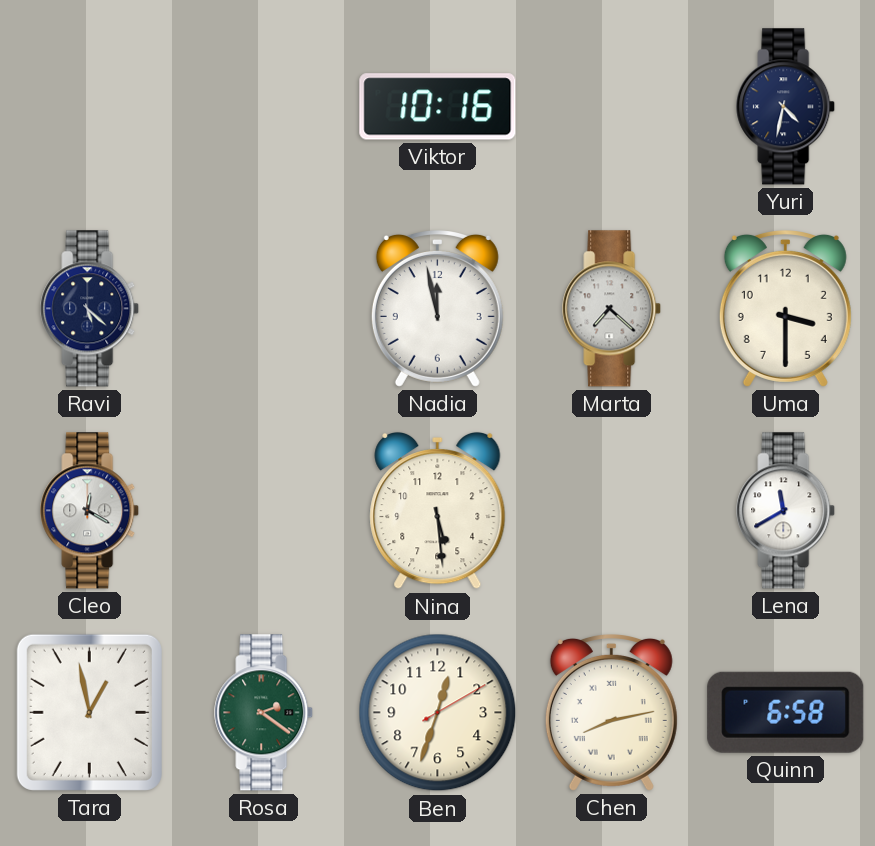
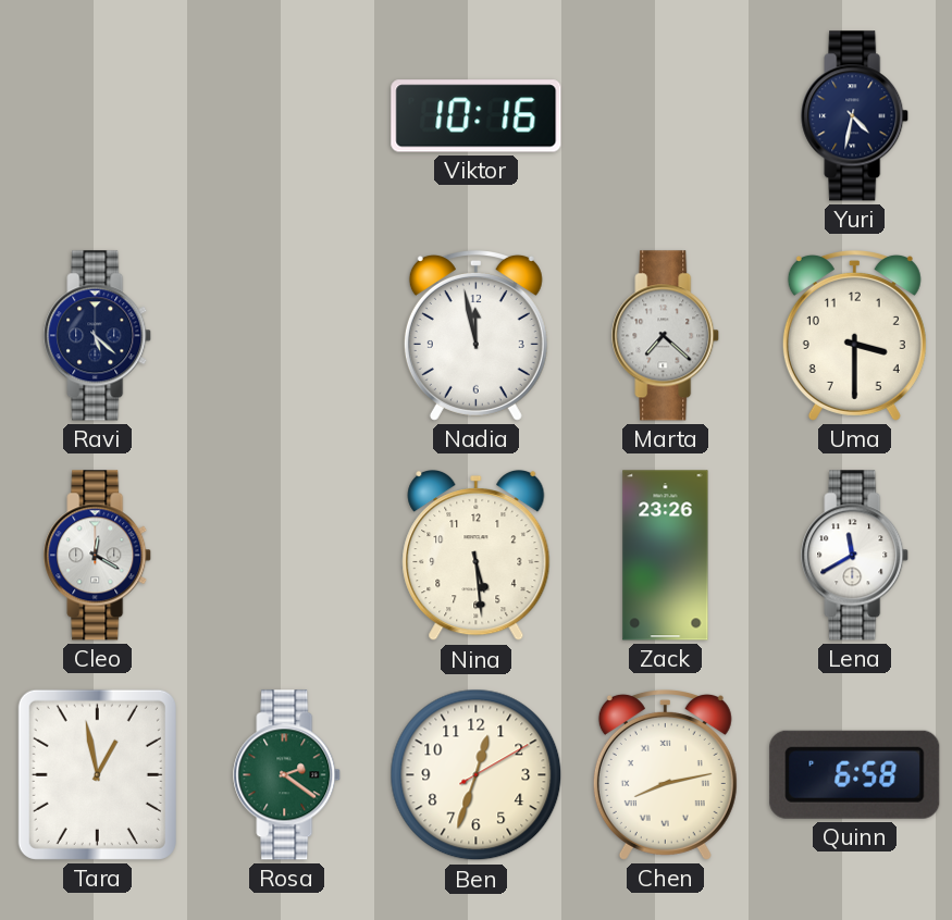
Zack: none -> 23:26
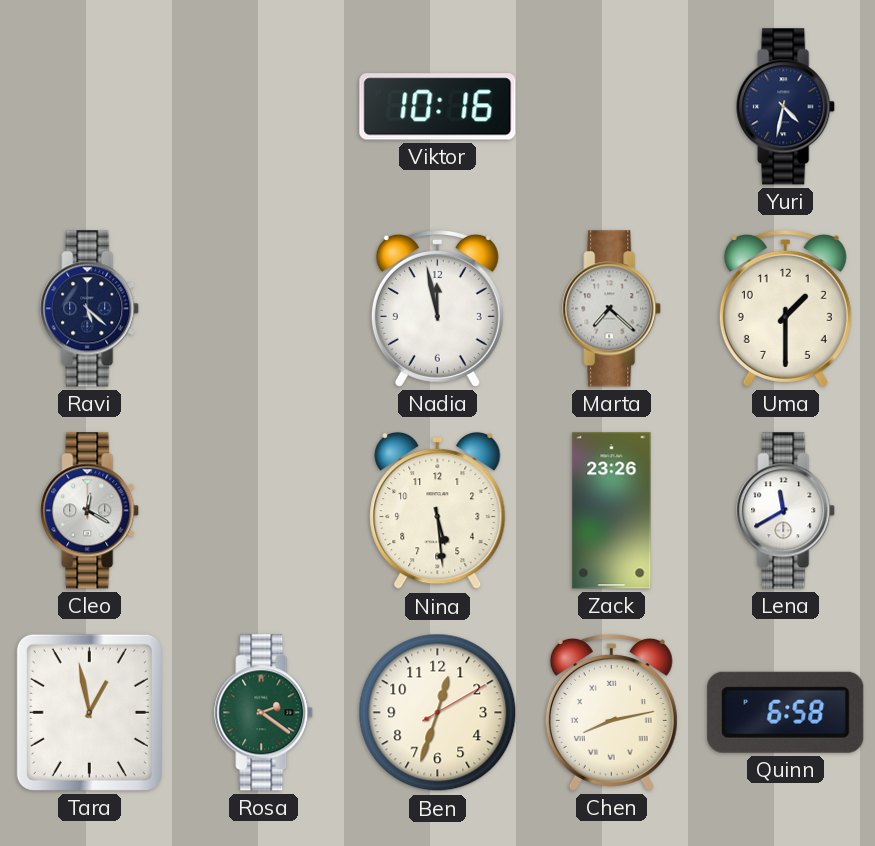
Uma: 3:30 -> 1:30
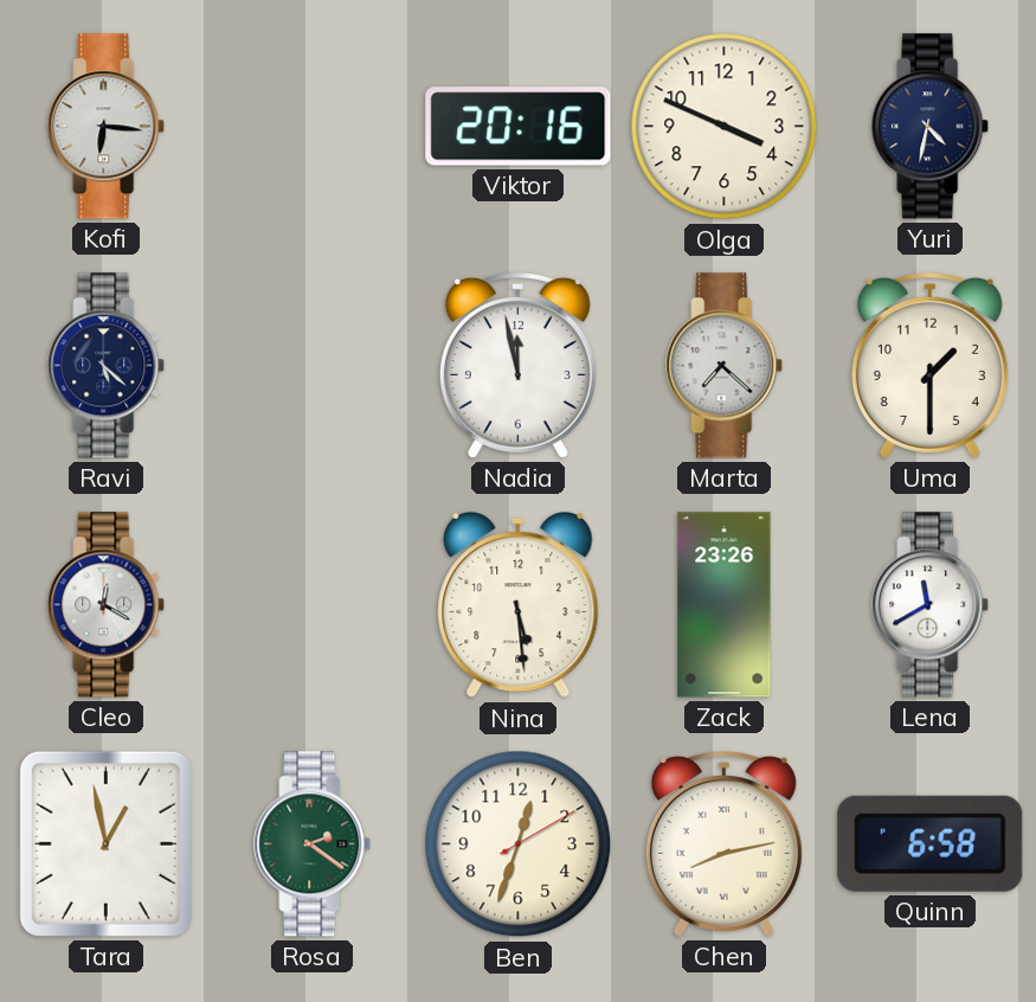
Kofi: none -> 6:16
Viktor: 10:16 -> 20:16
Olga: none -> 3:49
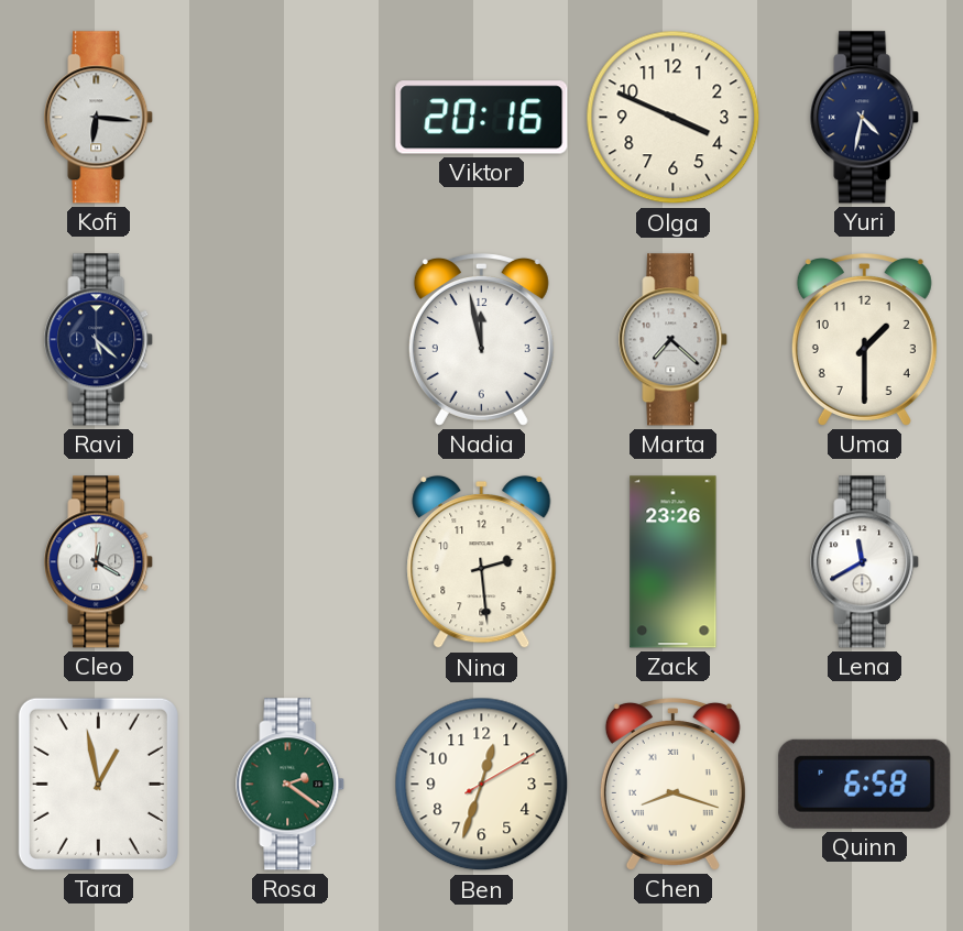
Nina: 5:29 -> 2:29
Chen: 8:13 -> 8:18
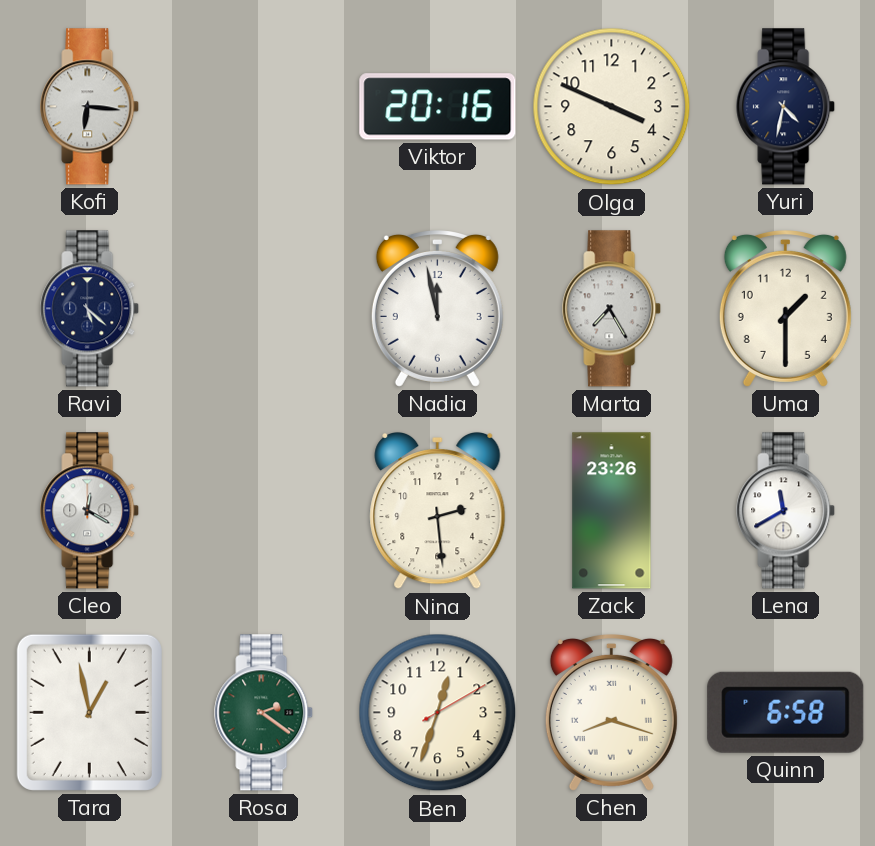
Marta: 7:22 -> 7:25
